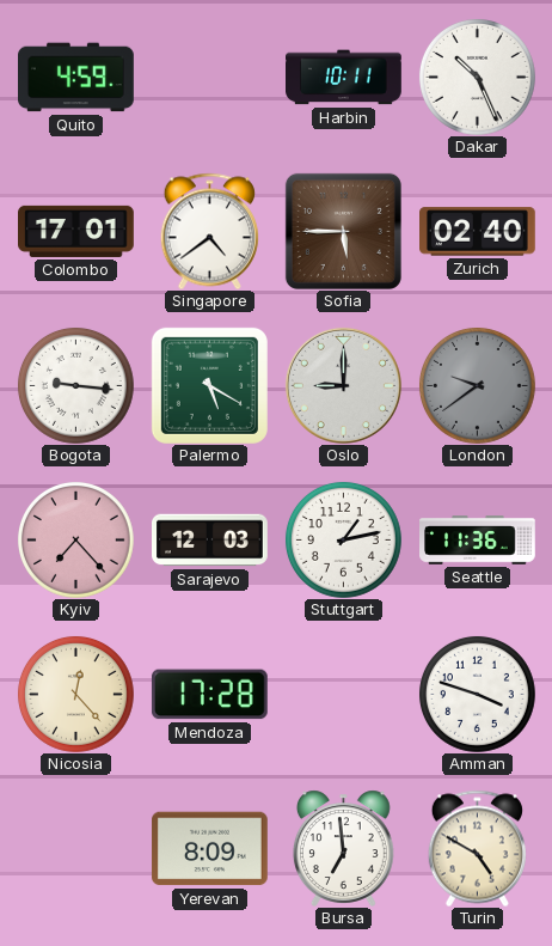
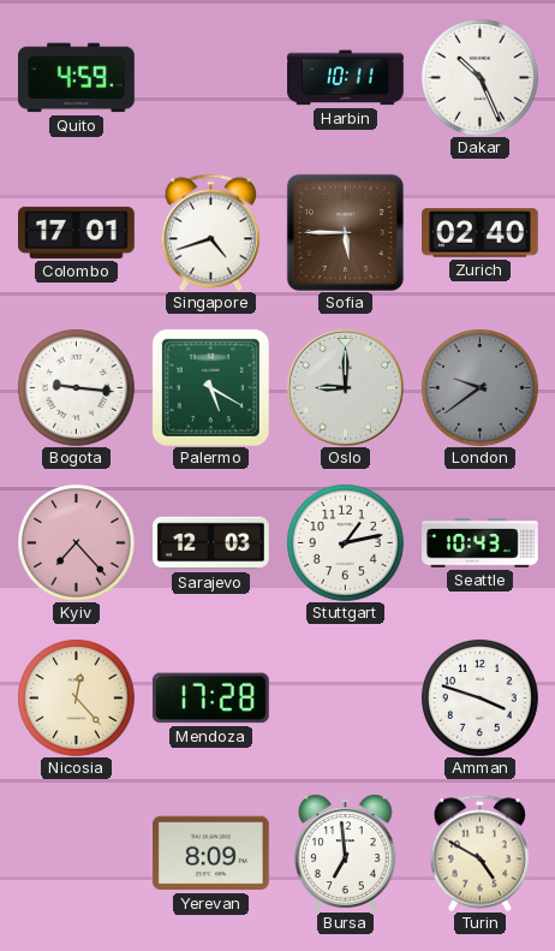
Singapore: 4:39 -> 4:42
Seattle: 11:36 -> 10:43
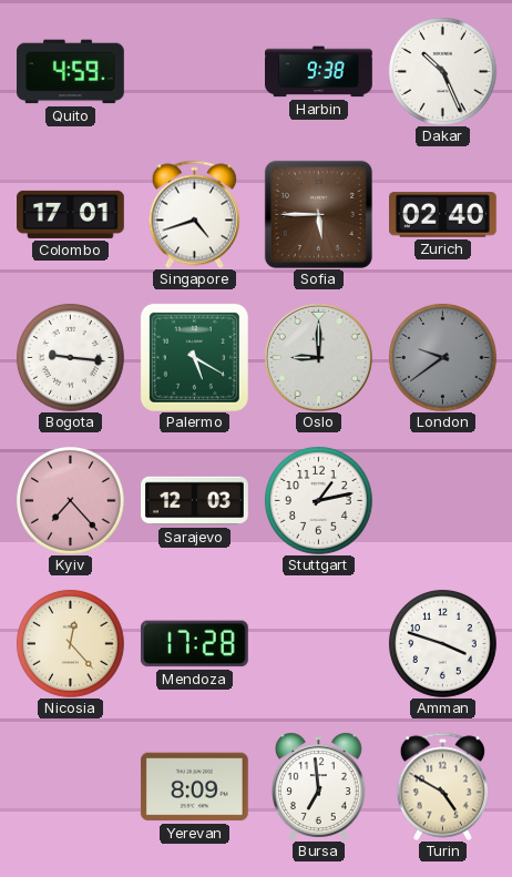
Harbin: 10:11 -> 9:38
Seattle: 10:43 -> none
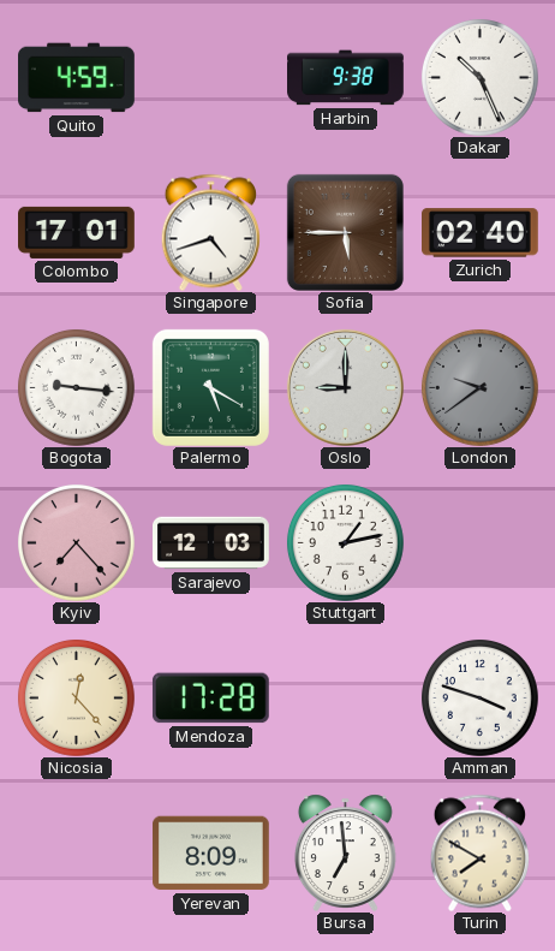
Turin: 4:50 -> 7:50
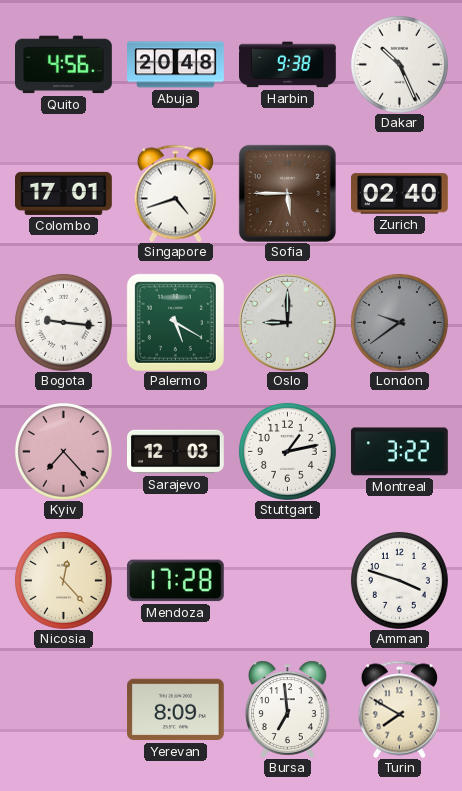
Quito: 4:59 -> 4:56
Abuja: none -> 20:48
Montreal: none -> 3:22
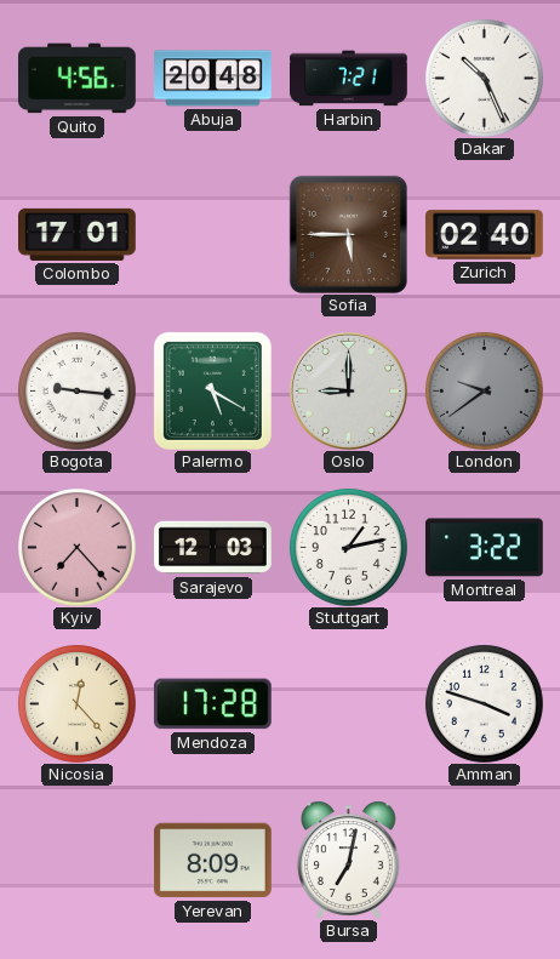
Harbin: 9:38 -> 7:21
Singapore: 4:42 -> none
Bursa: 6:59 -> 7:02
Turin: 7:50 -> none
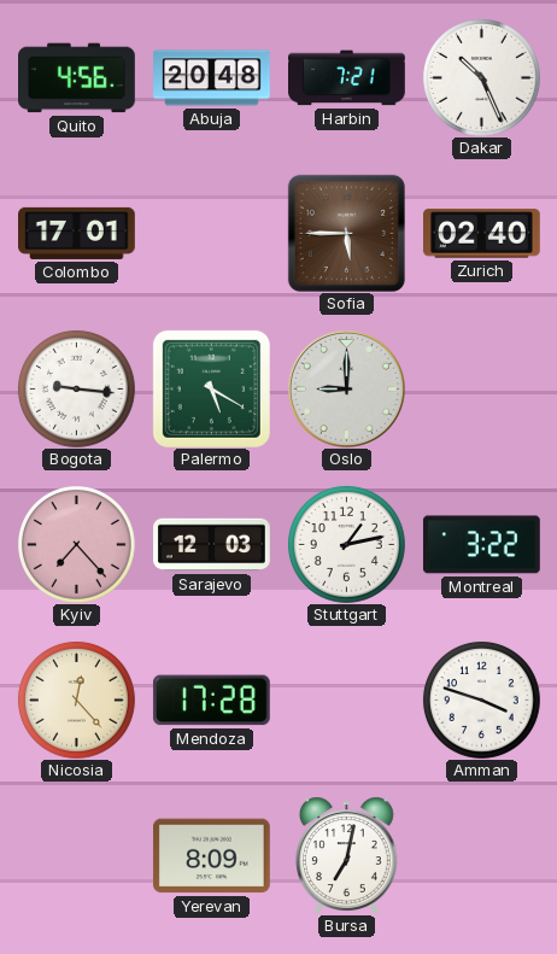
London: 9:39 -> none
